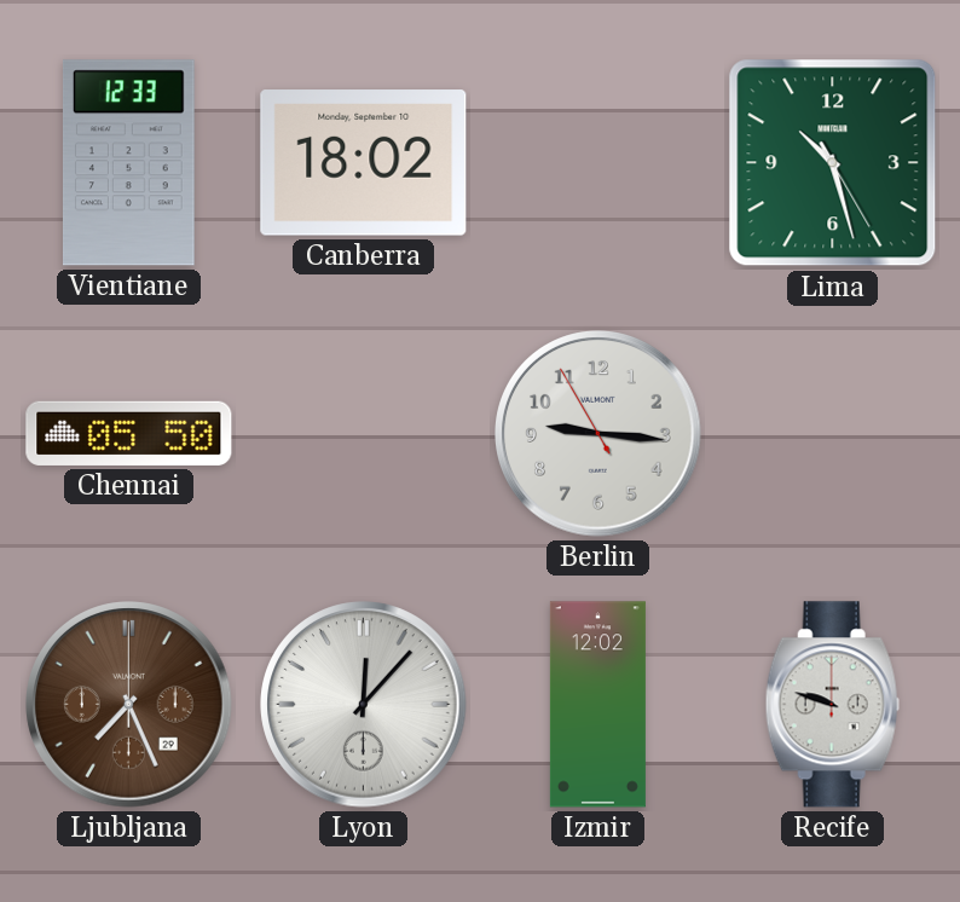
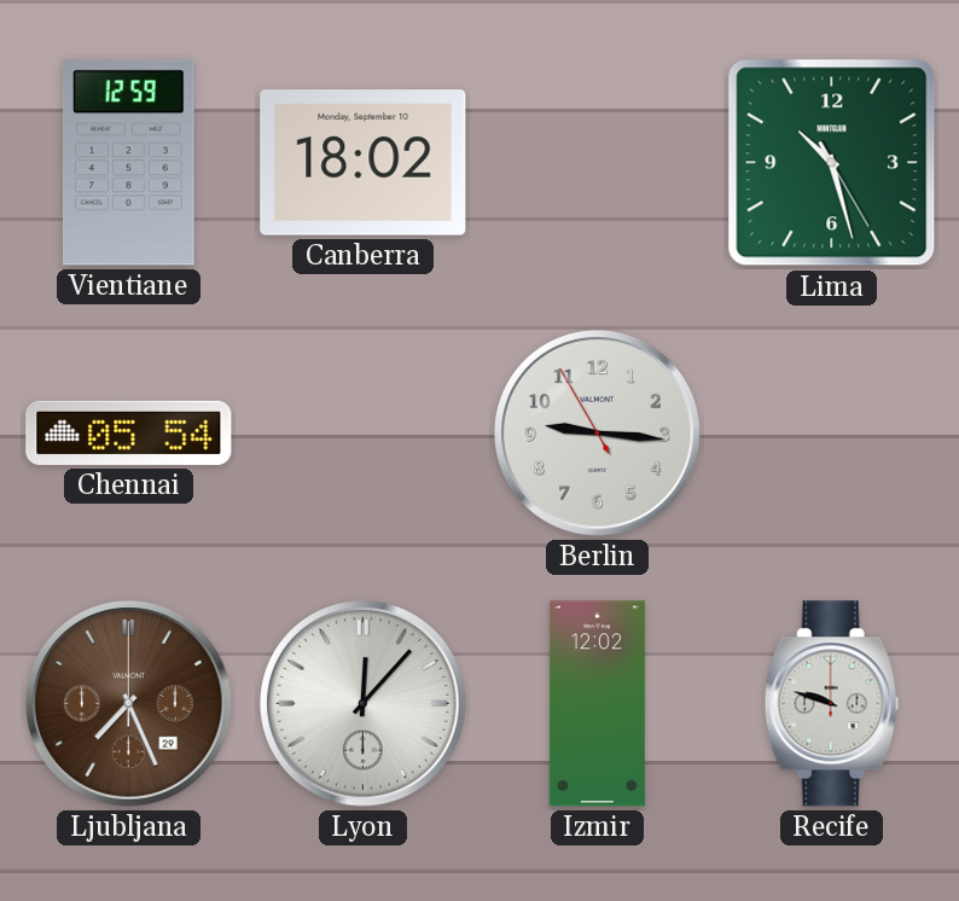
Vientiane: 12:33 -> 12:59
Chennai: 05:50 -> 05:54
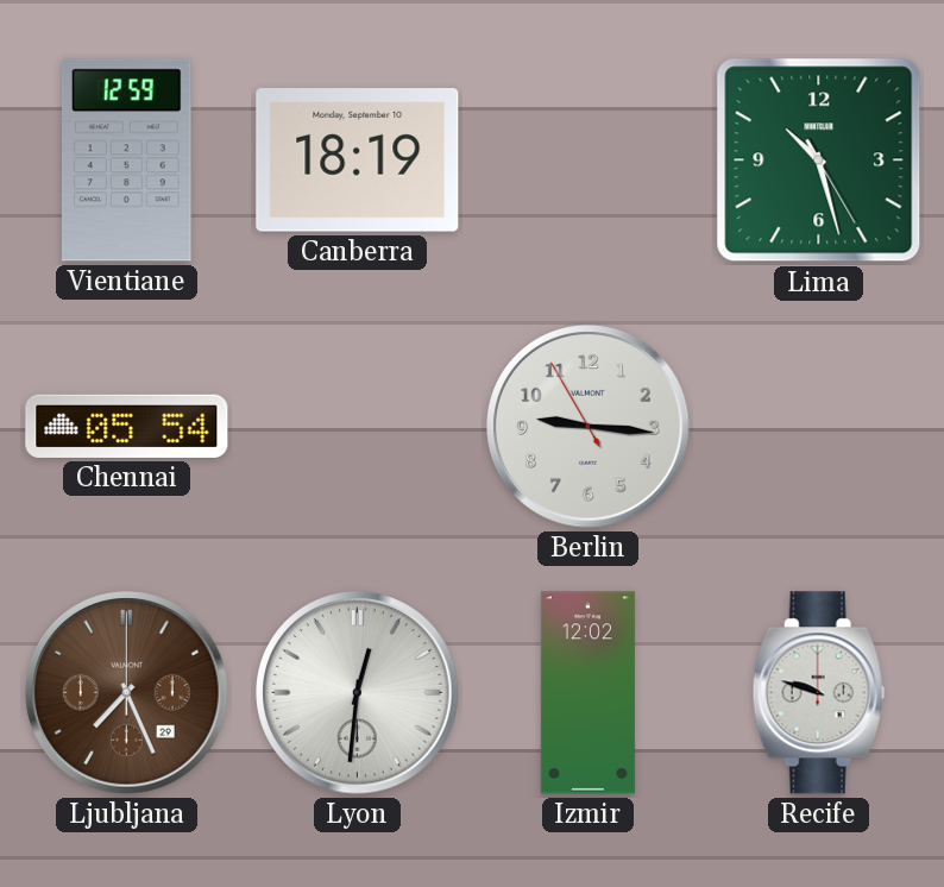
Canberra: 18:02 -> 18:19
Lyon: 12:07 -> 12:31
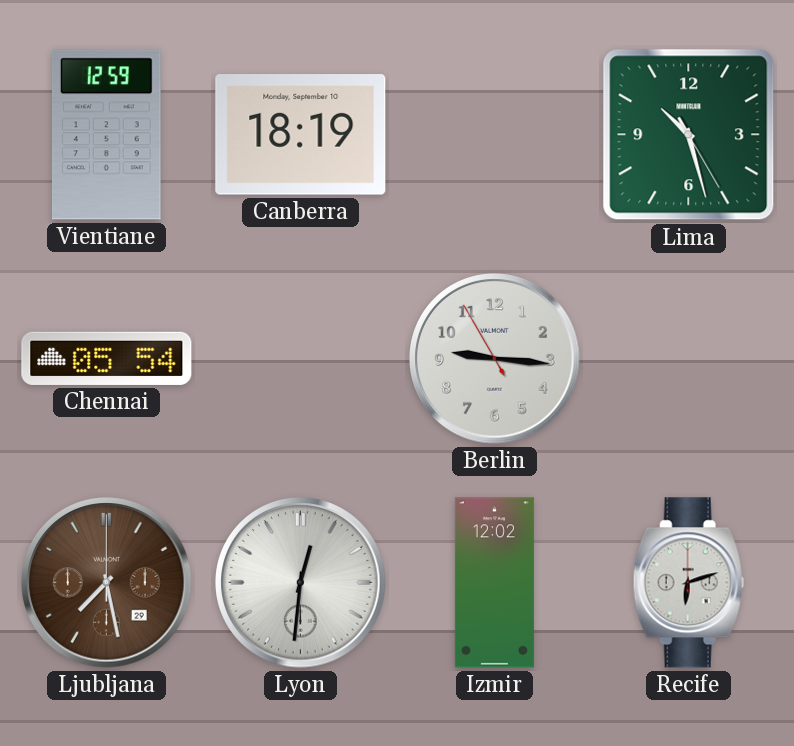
Ljubljana: 7:26 -> 7:28
Recife: 9:48 -> 6:12
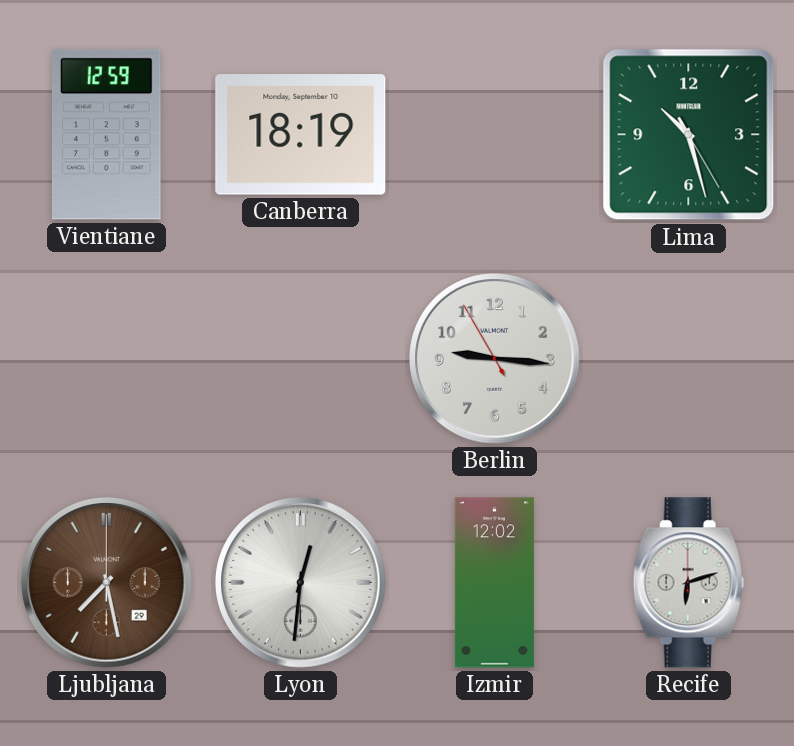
Chennai: 05:54 -> none
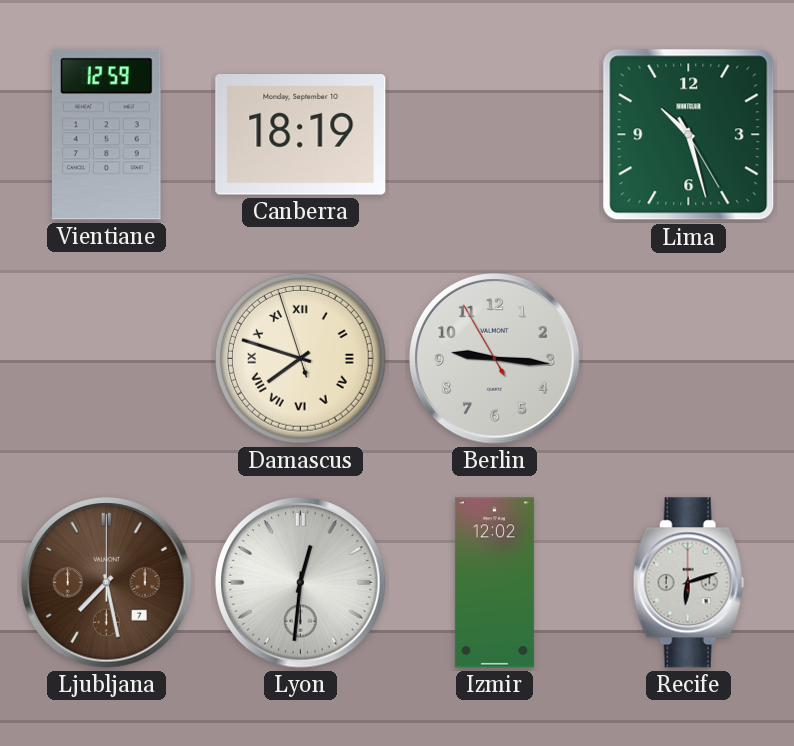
Damascus: none -> 7:47
Ljubljana date: 29 -> 7
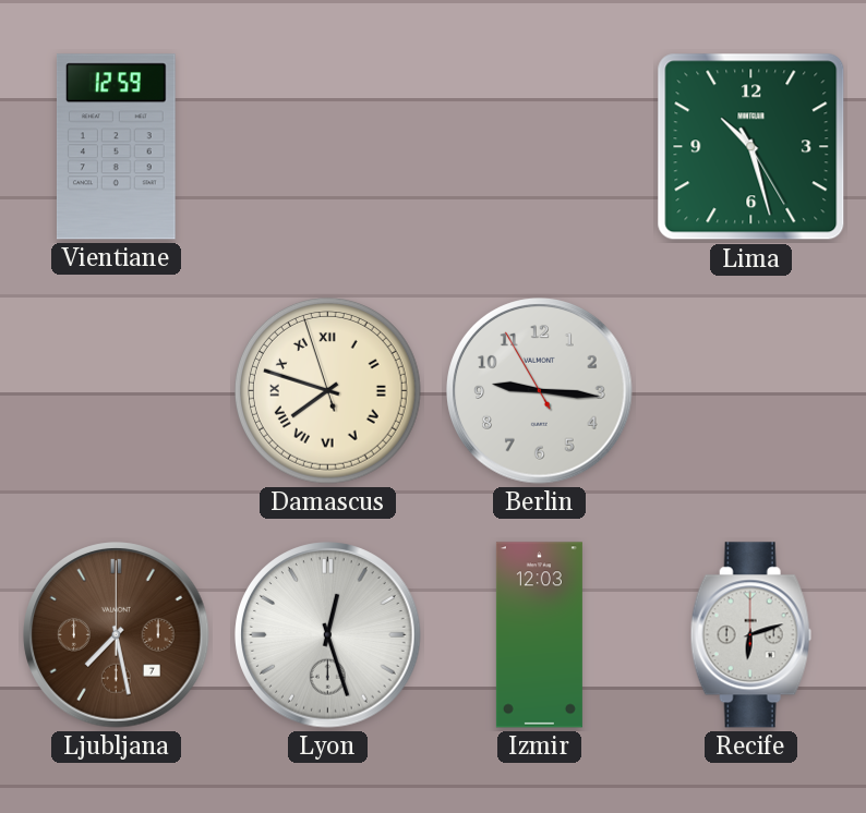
Canberra: 18:19 -> none
Lyon: 12:31 -> 12:27
Izmir: 12:02 -> 12:03
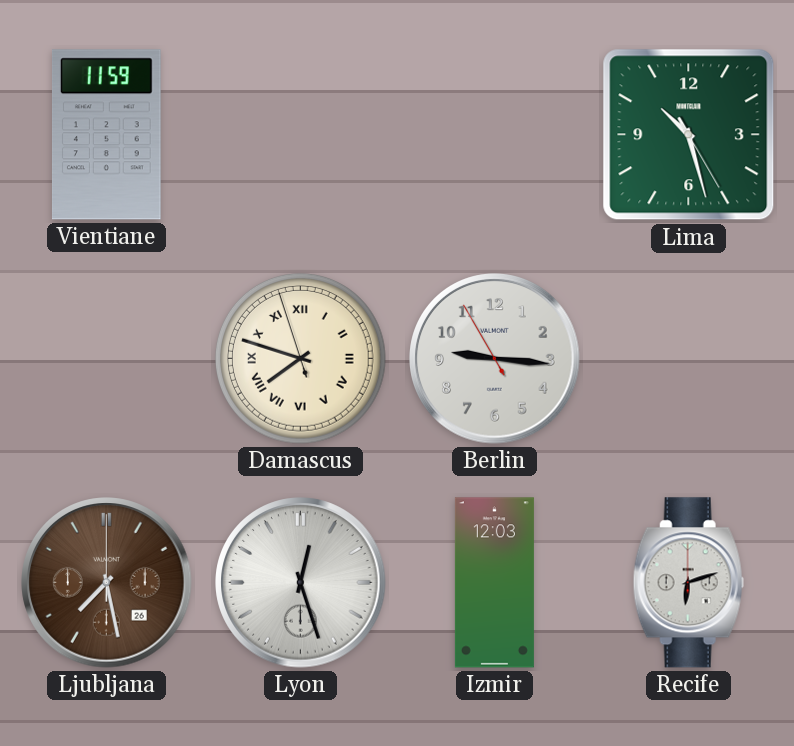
Vientiane: 12:59 -> 11:59
Ljubljana date: 7 -> 26
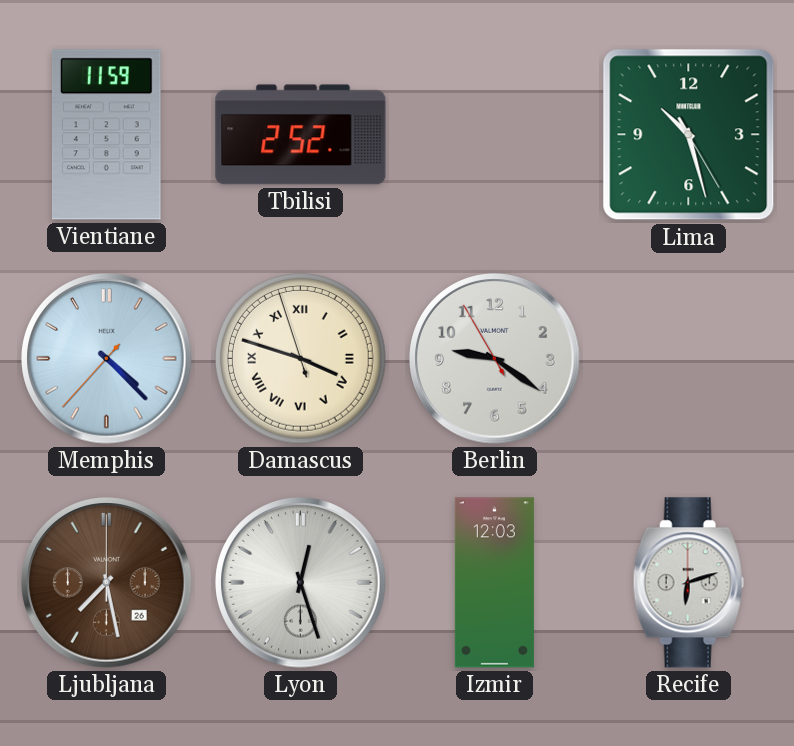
Tbilisi: none -> 2:52
Memphis: none -> 4:22
Damascus: 7:47 -> 3:47
Berlin: 9:15 -> 9:20
